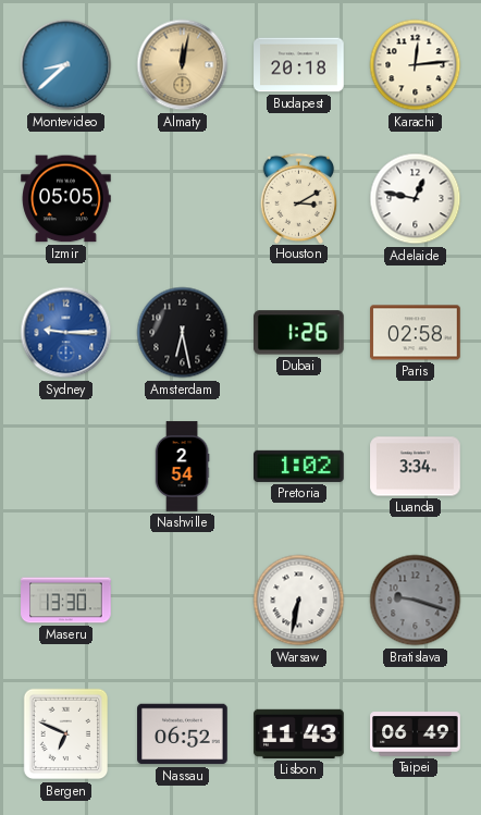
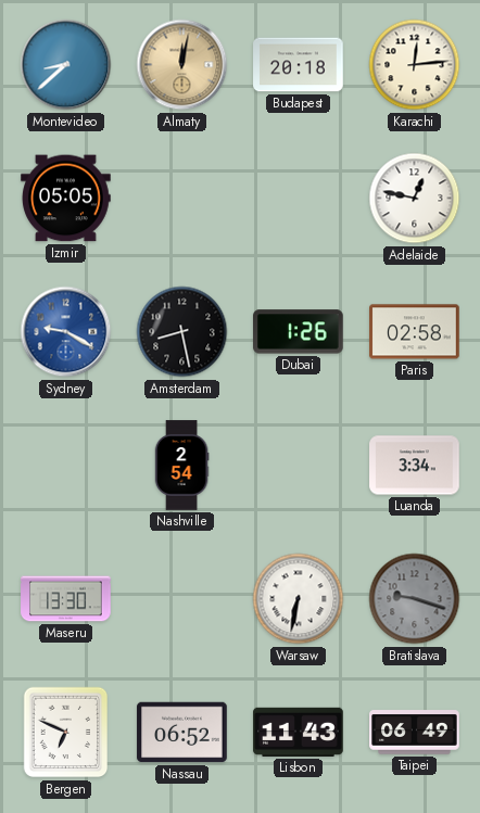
Houston: 3:10 -> none
Sydney: 9:15 -> 9:20
Amsterdam: 6:28 -> 8:28
Pretoria: 1:02 -> none
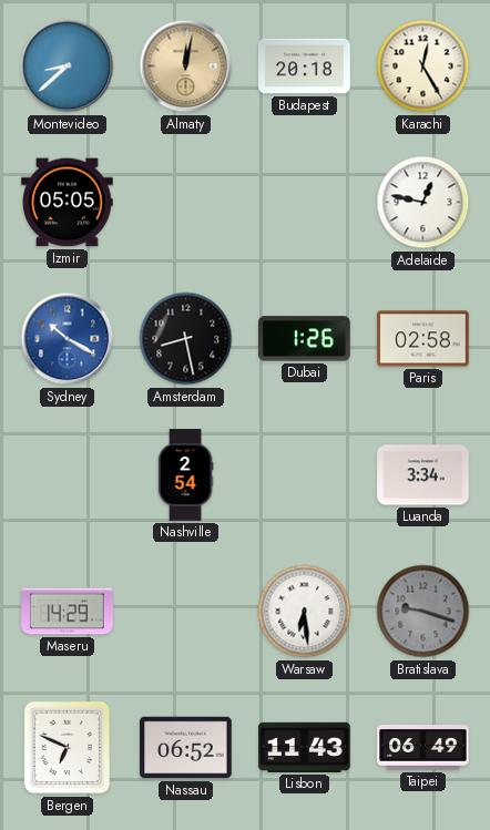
Karachi: 12:14 -> 12:25
Sydney: 9:20 -> 10:20
Maseru: 13:30 -> 14:29
Warsaw: 6:32 -> 6:29
